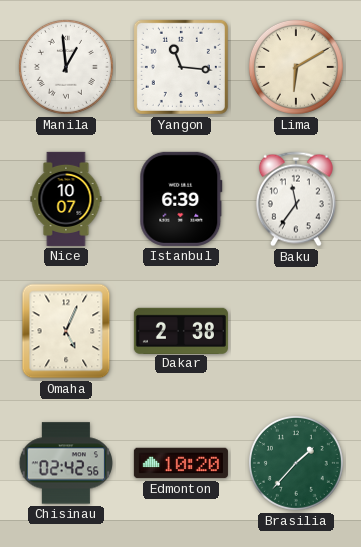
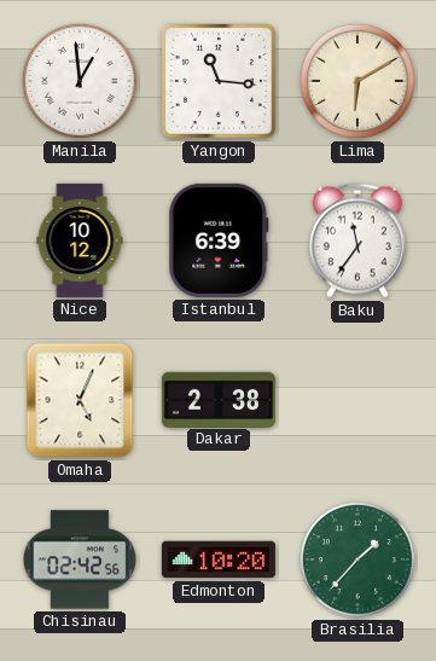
Nice: 10:07 -> 10:12
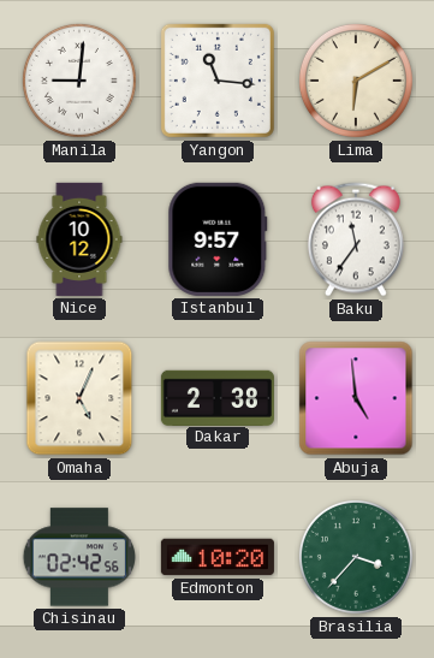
Manila: 12:59 -> 9:01
Istanbul: 6:39 -> 9:57
Abuja: none -> 4:59
Brasilia: 1:37 -> 3:37
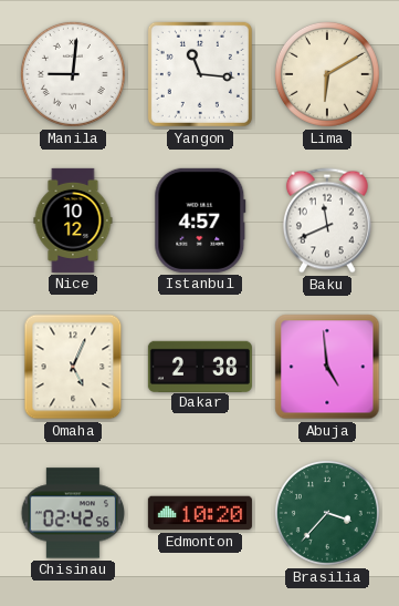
Istanbul: 9:57 -> 4:57
Baku: 11:36 -> 11:41
